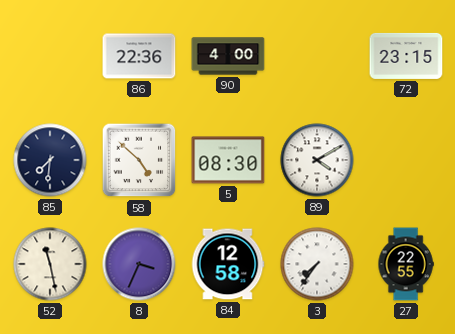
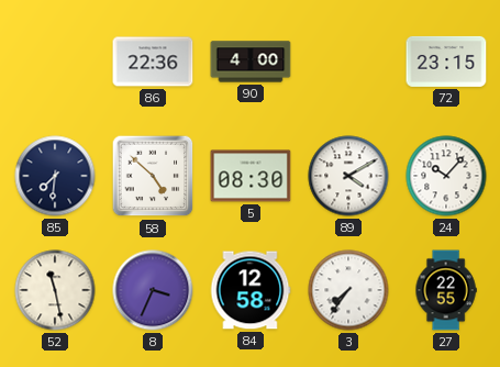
24: none -> 10:07
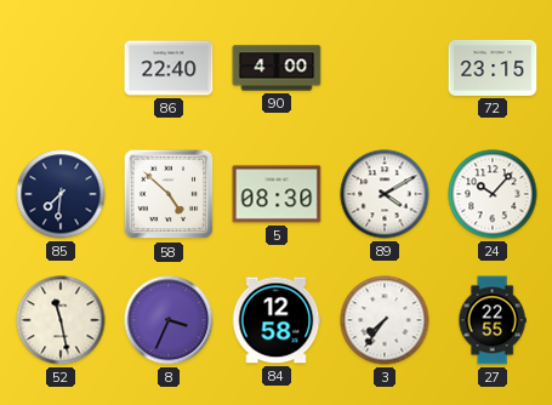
86: 22:36 -> 22:40
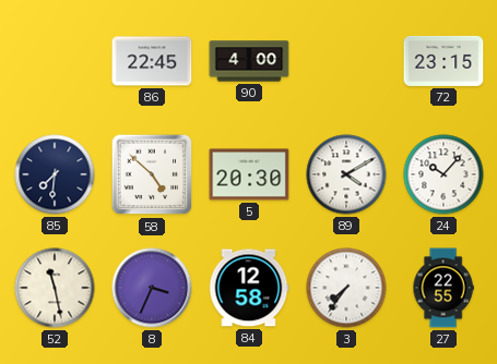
86: 22:40 -> 22:45
5: 08:30 -> 20:30
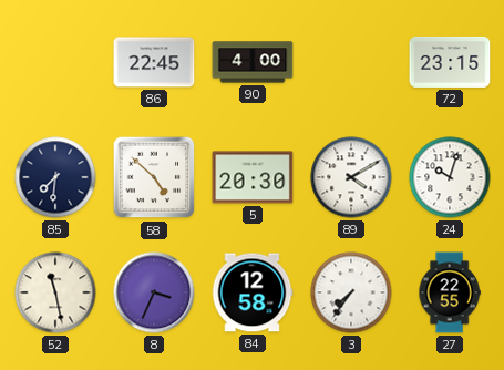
24: 10:07 -> 10:03
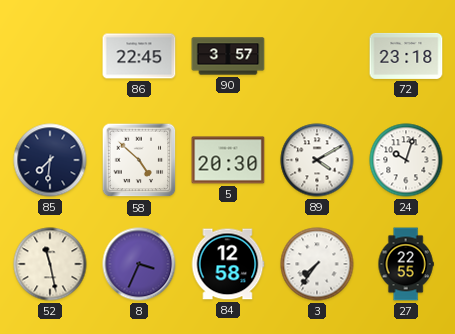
90: 4:00 -> 3:57
72: 23:15 -> 23:18
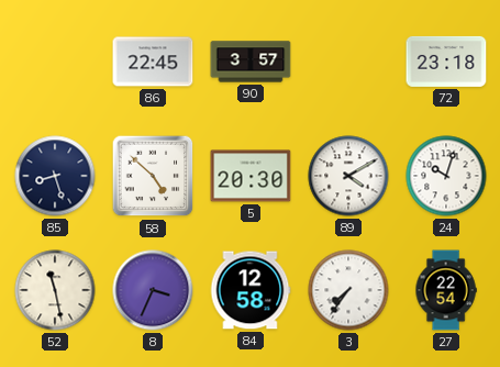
85: 7:31 -> 8:27
27: 22:55 -> 22:54
